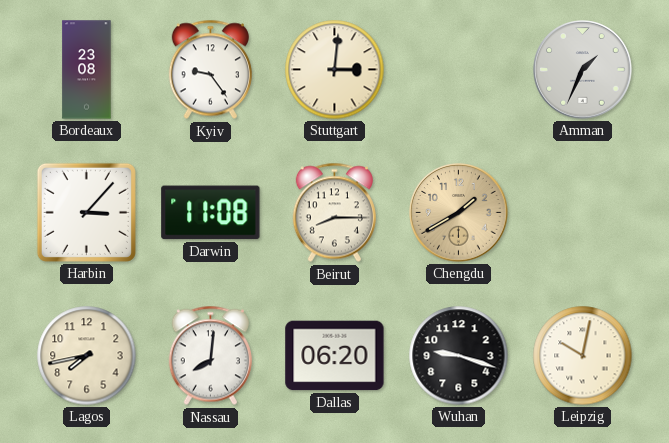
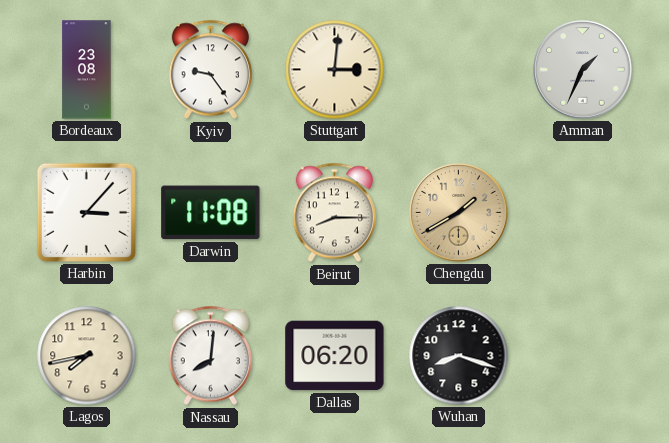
Wuhan: 9:18 -> 8:18
Leipzig: 10:02 -> none
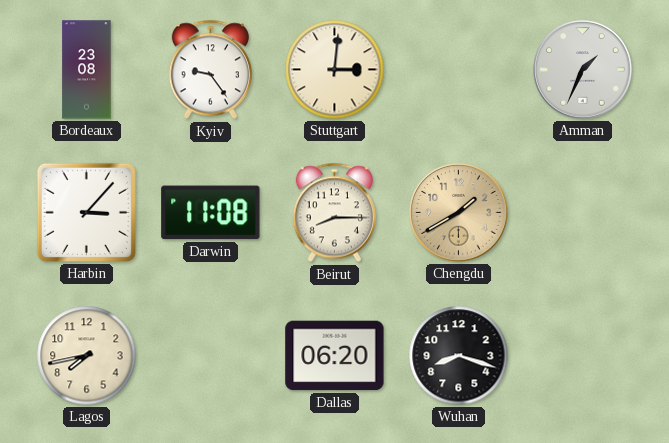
Nassau: 8:01 -> none
